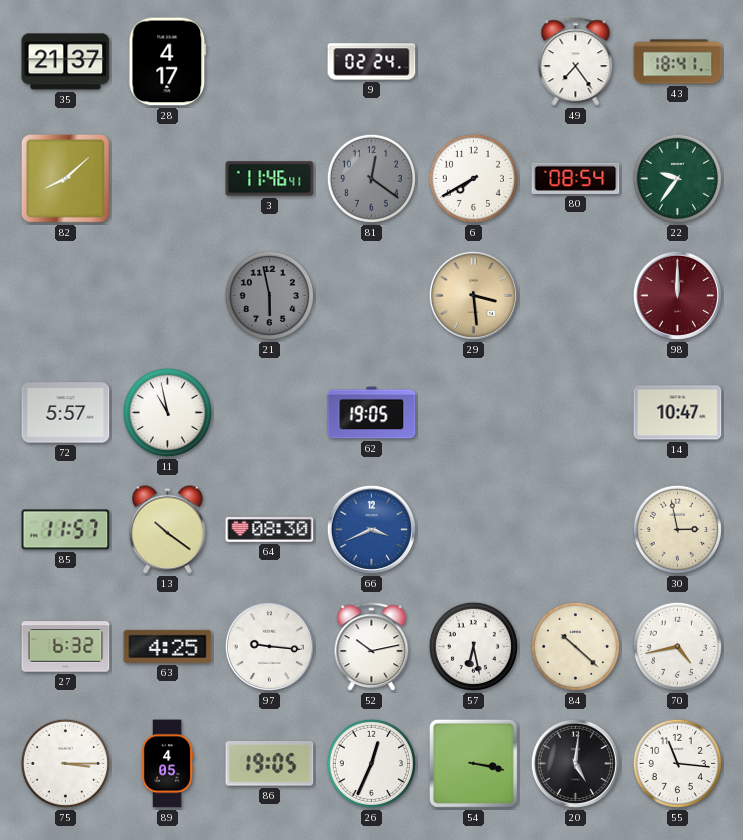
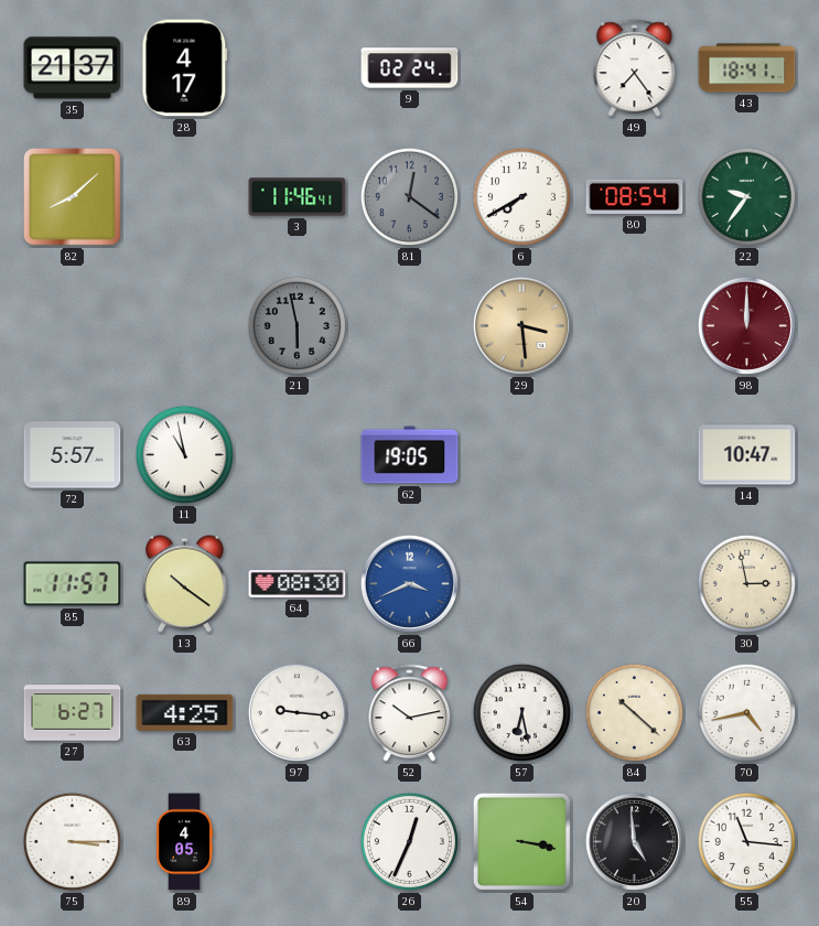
27: 6:32 -> 6:27
86: 19:05 -> none
20: 5:01 -> 4:59
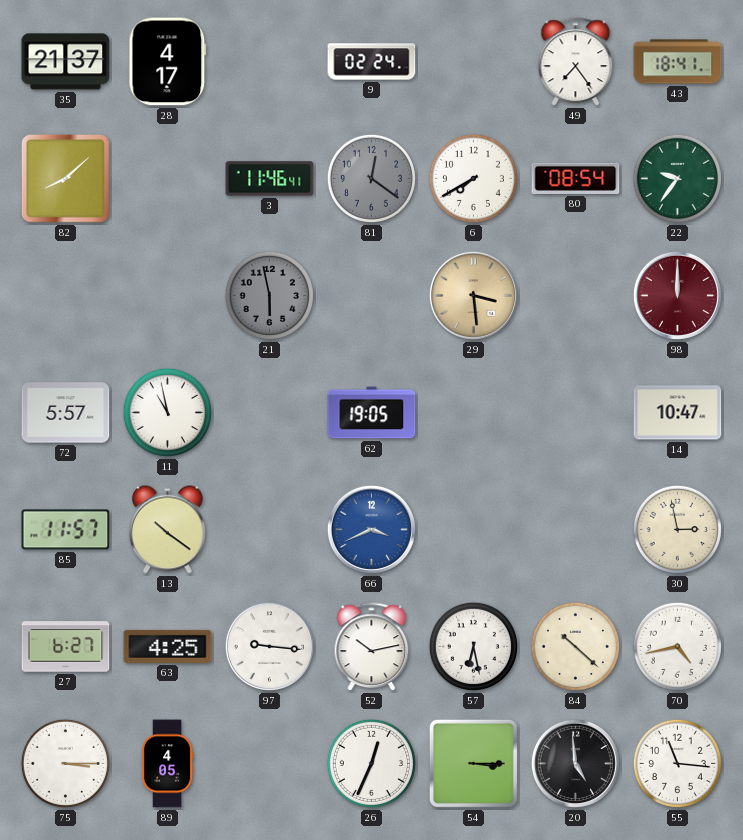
64: 08:30 -> none
54: 3:17 -> 3:15
